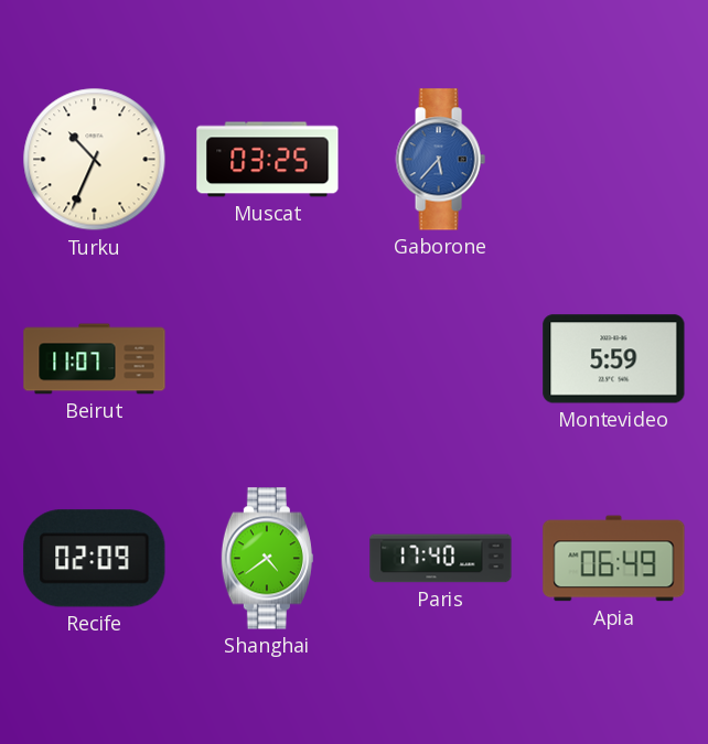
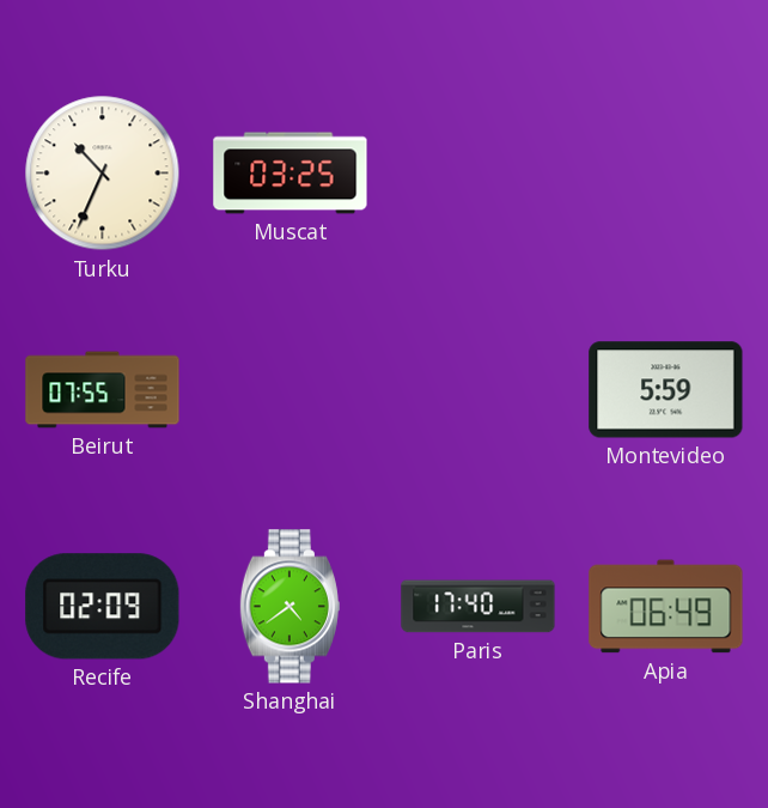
Gaborone: 5:37 -> none
Beirut: 11:07 -> 07:55
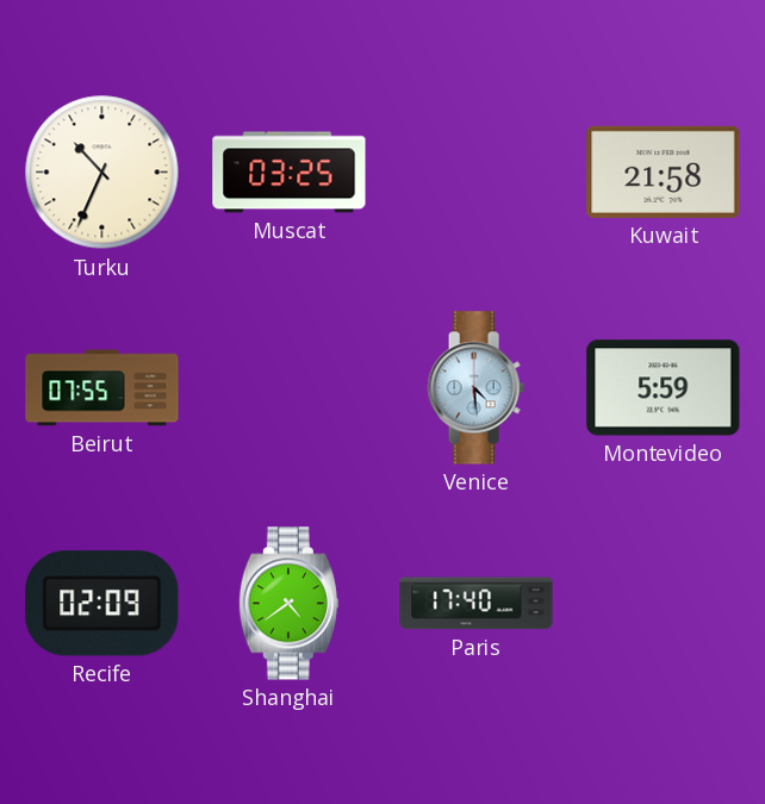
Kuwait: none -> 21:58
Venice: none -> 4:29
Apia: 06:49 -> none
